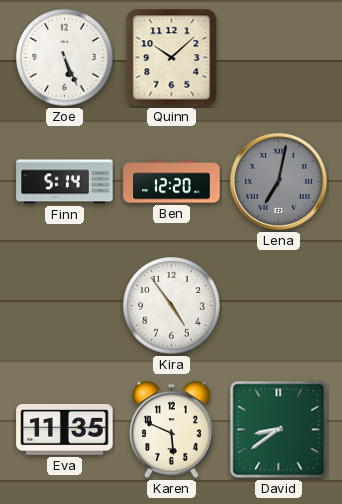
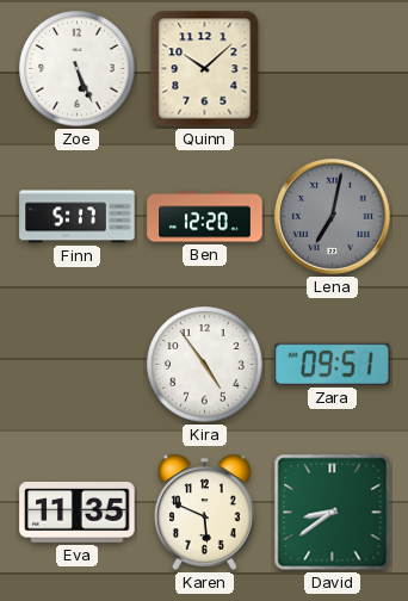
Finn: 5:14 -> 5:17
Zara: none -> 09:51
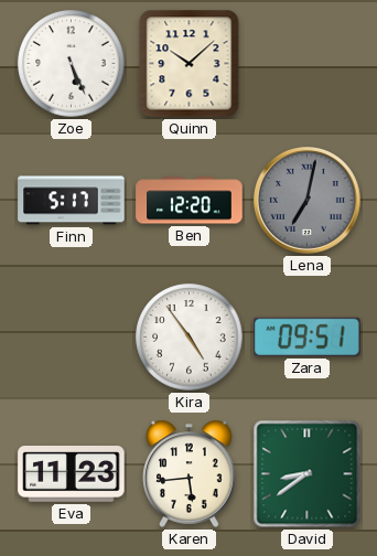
Eva: 11:35 -> 11:23
Karen: 5:49 -> 5:44
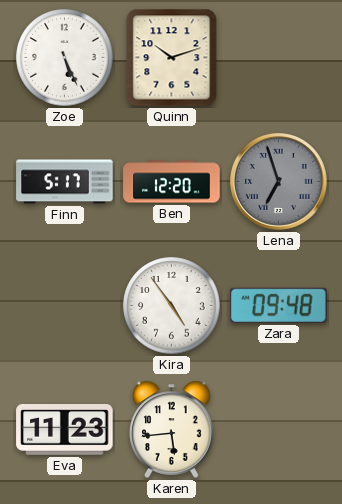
Quinn: 10:08 -> 10:12
Lena: 7:02 -> 6:57
Zara: 09:51 -> 09:48
David: 8:39 -> none
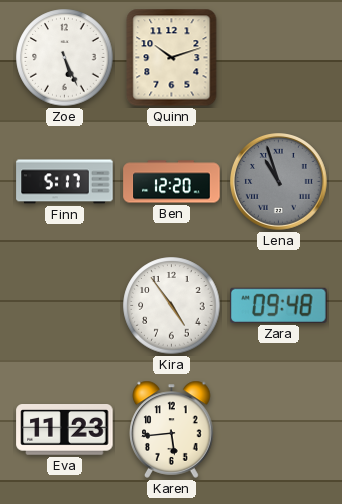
Lena: 6:57 -> 10:57
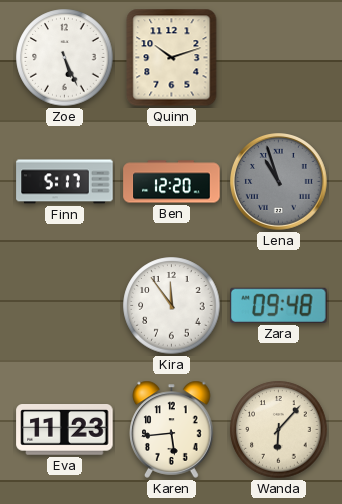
Kira: 4:54 -> 11:54
Wanda: none -> 6:07
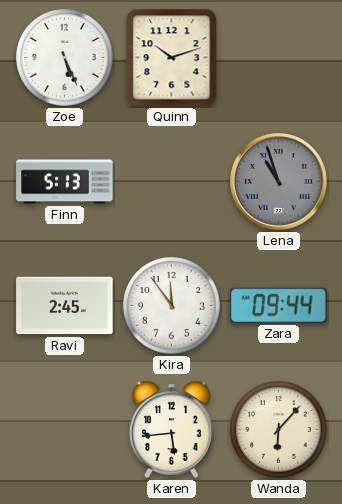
Finn: 5:17 -> 5:13
Ben: 12:20 -> none
Ravi: none -> 2:45
Zara: 09:48 -> 09:44
Eva: 11:23 -> none
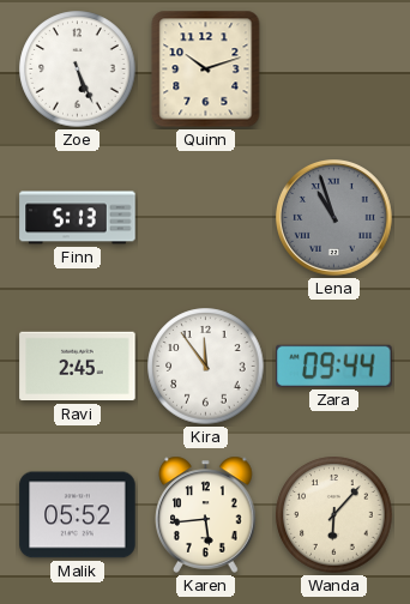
Malik: none -> 05:52
